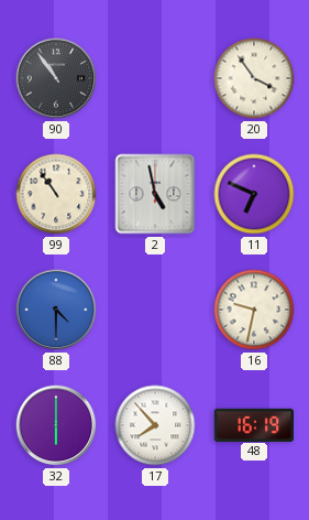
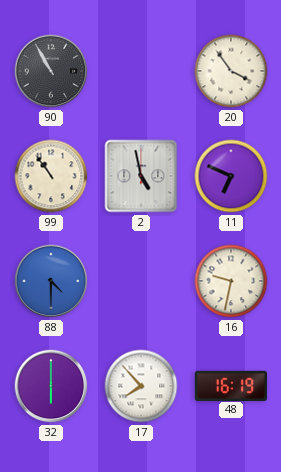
90: 10:54 -> 10:55
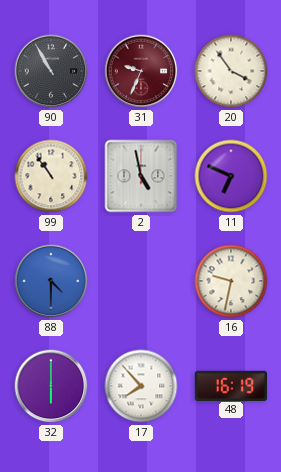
31: none -> 9:34
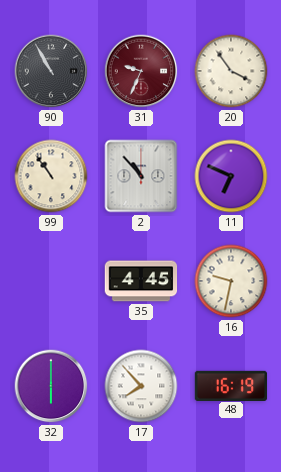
2: 4:58 -> 10:53
88: 4:30 -> none
35: none -> 4:45
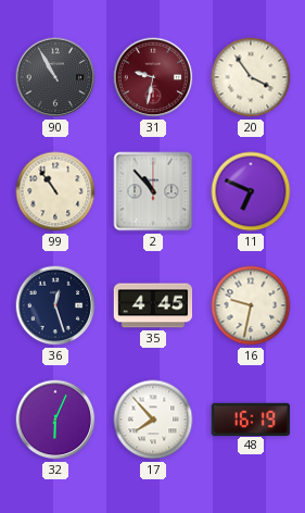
31: 9:34 -> 9:32
36: none -> 12:27
32: 6:00 -> 6:04
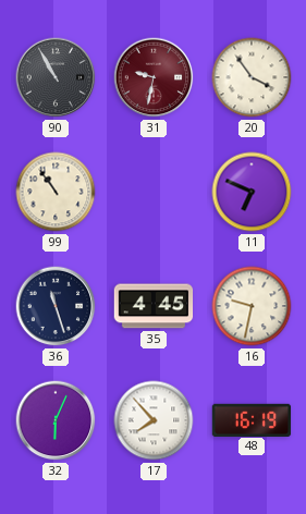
2: 10:53 -> none
36: 12:27 -> 11:27
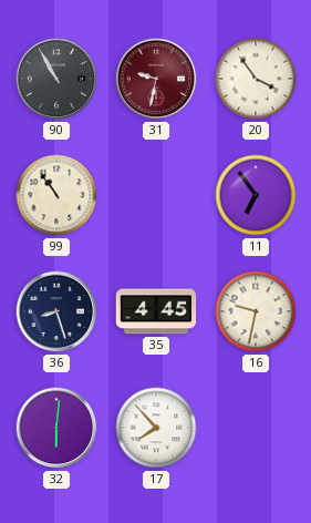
11: 6:49 -> 6:54
36: 11:27 -> 8:27
32: 6:04 -> 6:01
48: 16:19 -> none
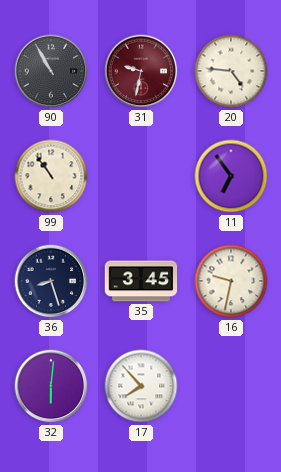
20: 3:54 -> 4:46
35: 4:45 -> 3:45
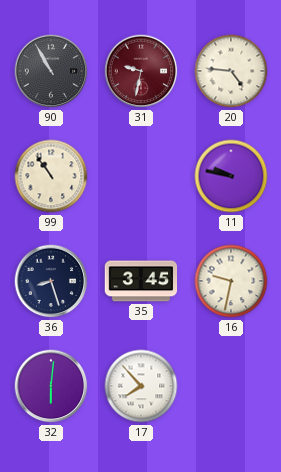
11: 6:54 -> 9:47
